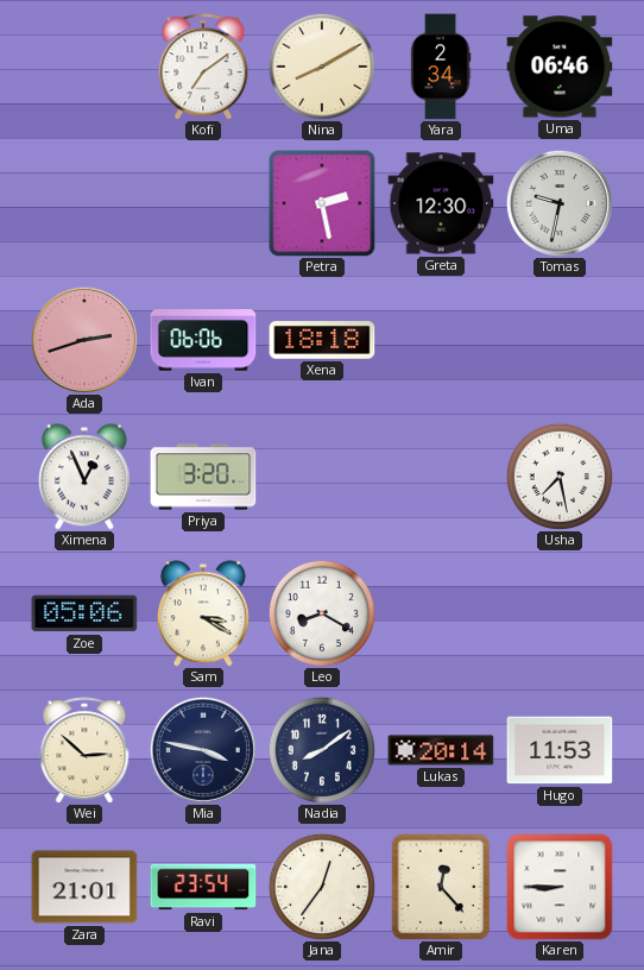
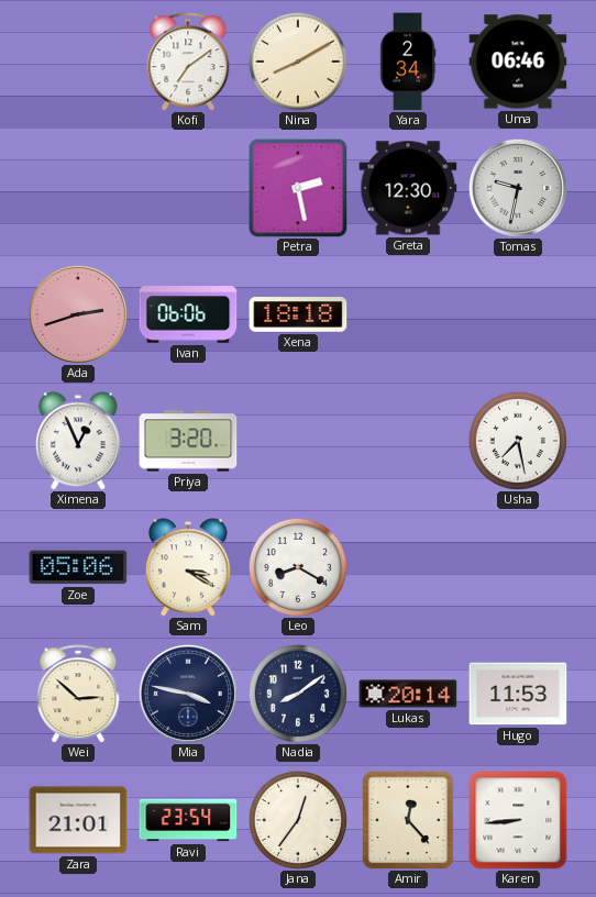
Karen: 8:45 -> 8:44
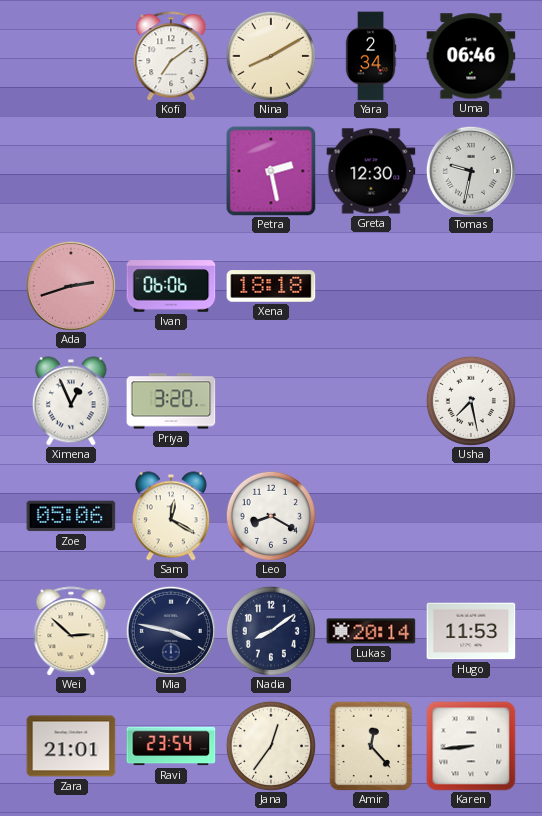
Sam: 3:20 -> 12:20
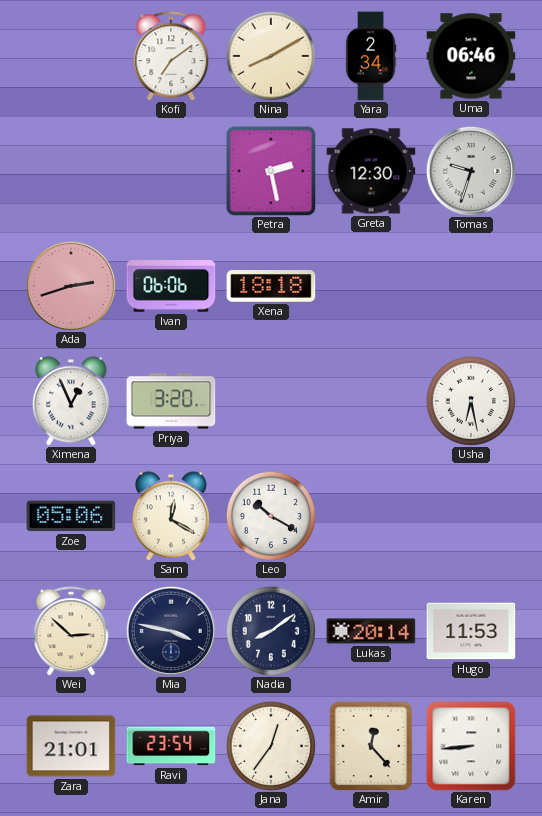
Tomas: 9:32 -> 9:33
Usha: 7:28 -> 6:28
Leo: 8:20 -> 10:20
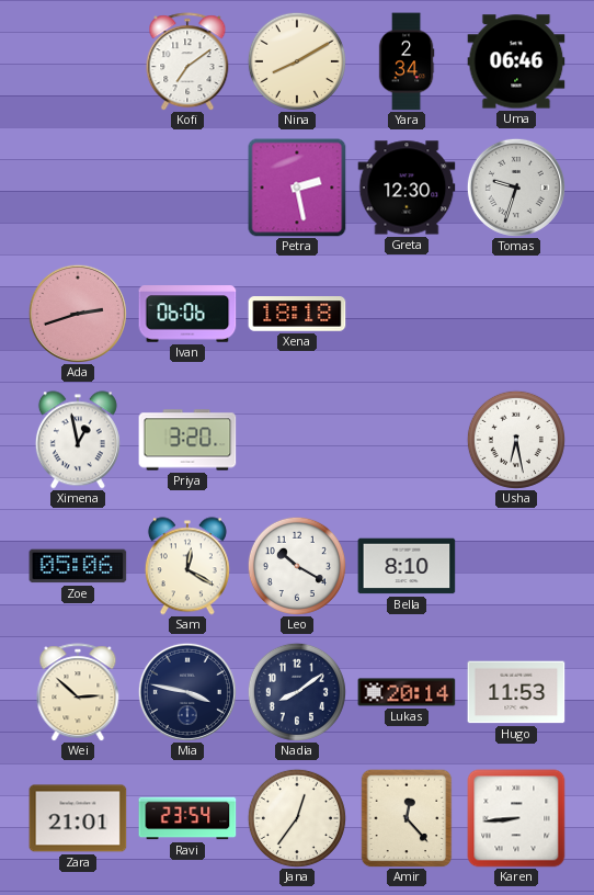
Ximena: 12:56 -> 12:58
Bella: none -> 8:10
